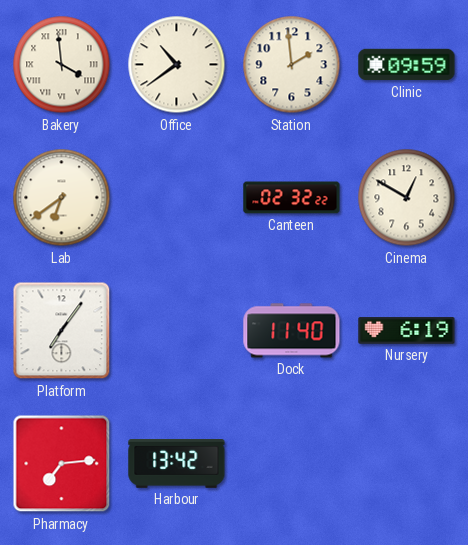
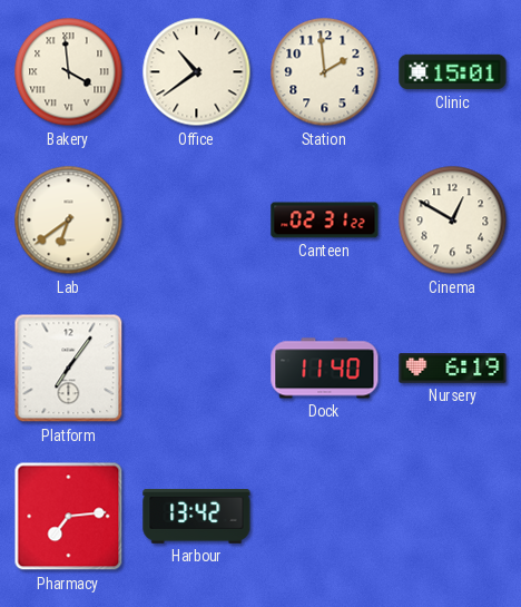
Clinic: 09:59 -> 15:01
Canteen: 02:32 -> 02:31
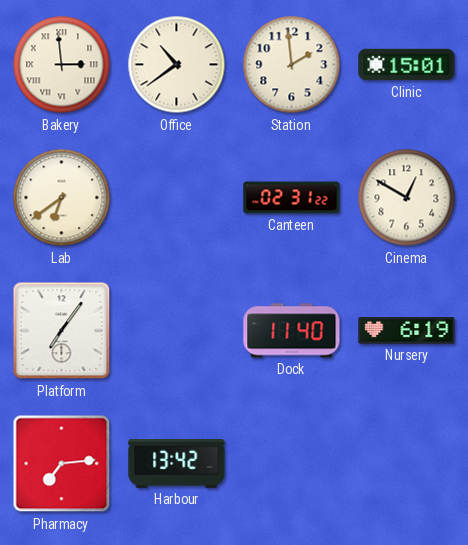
Bakery: 3:59 -> 2:59
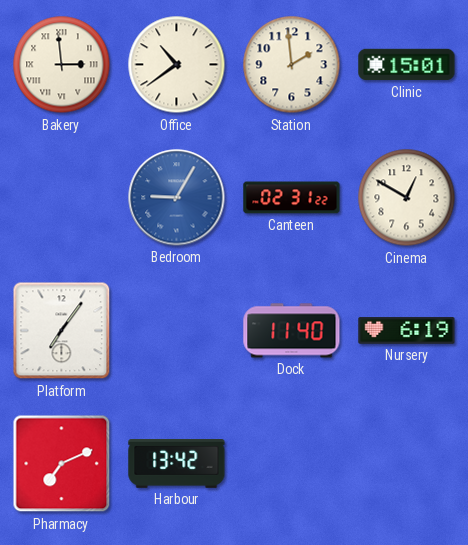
Lab: 6:39 -> none
Bedroom: none -> 9:05
Pharmacy: 7:14 -> 7:11
